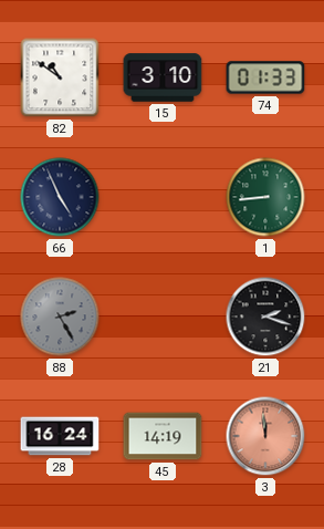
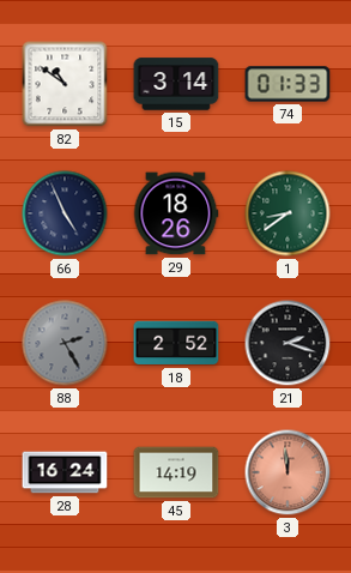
15: 3:10 -> 3:14
29: none -> 18:26
1: 8:44 -> 8:39
18: none -> 2:52
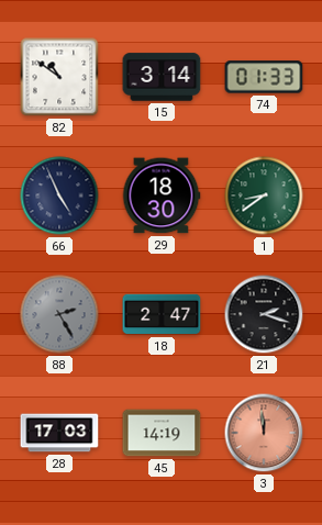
29: 18:26 -> 18:30
18: 2:52 -> 2:47
28: 16:24 -> 17:03
